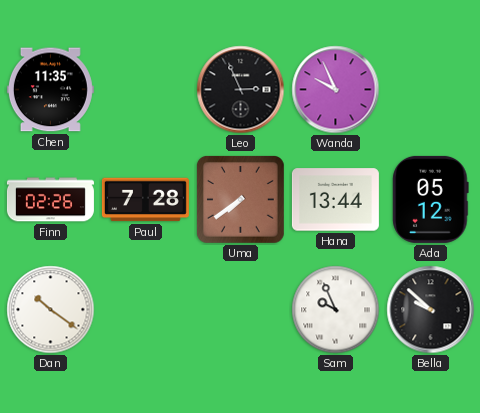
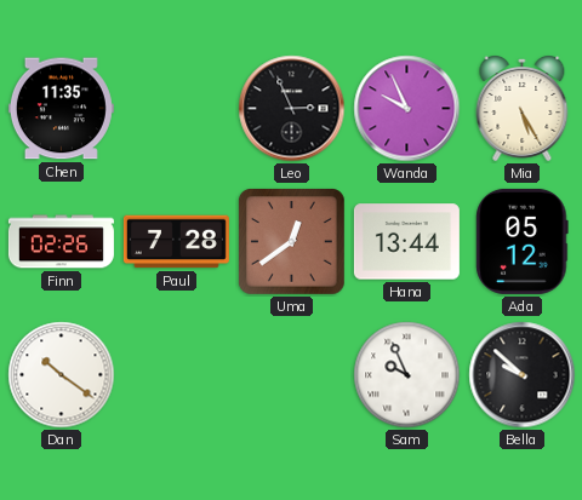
Mia: none -> 5:25
Uma: 7:39 -> 12:39
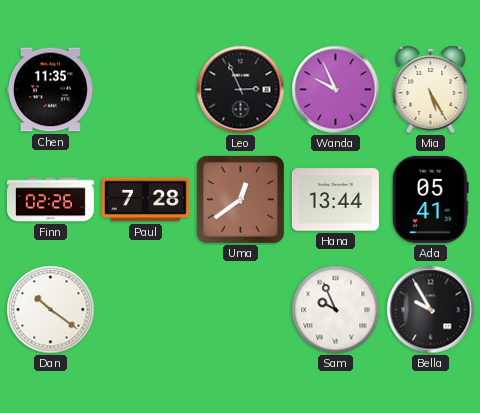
Ada: 05:12 -> 05:41
Bella: 9:52 -> 9:55
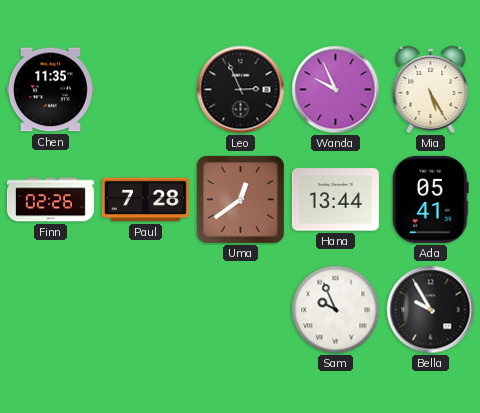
Dan: 10:21 -> none
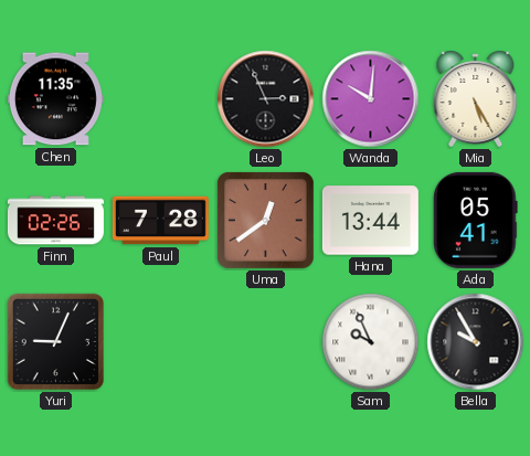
Wanda: 9:56 -> 10:01
Yuri: none -> 9:04
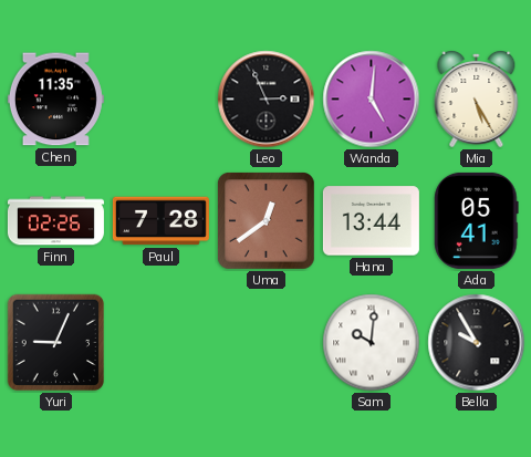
Wanda: 10:01 -> 5:01
Sam: 9:56 -> 10:01
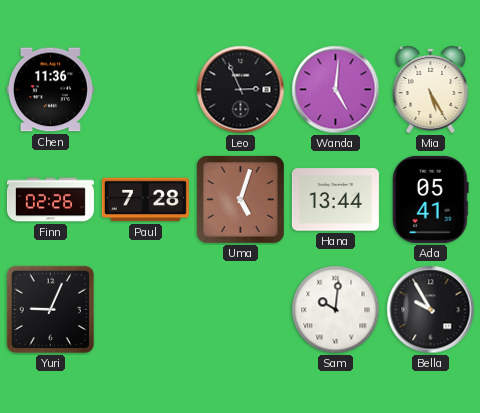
Chen: 11:35 -> 11:36
Uma: 12:39 -> 5:03
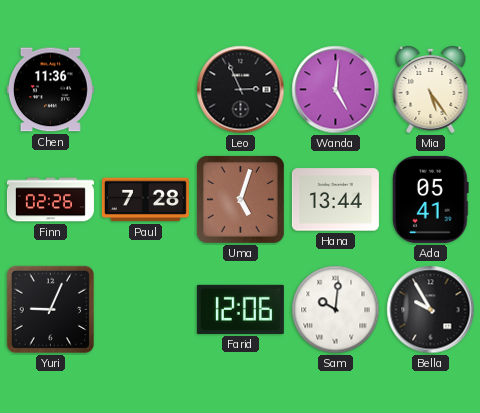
Mia: 5:25 -> 5:24
Farid: none -> 12:06
